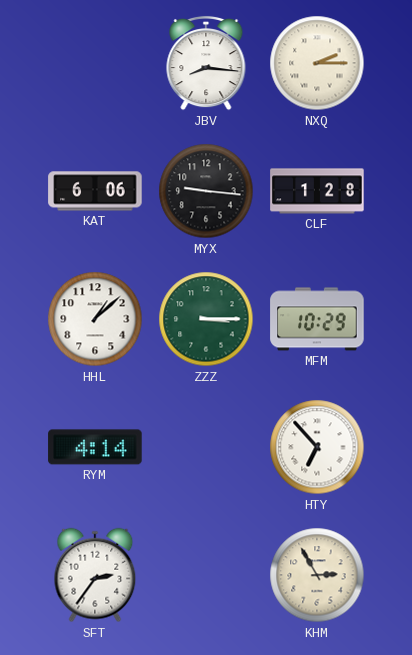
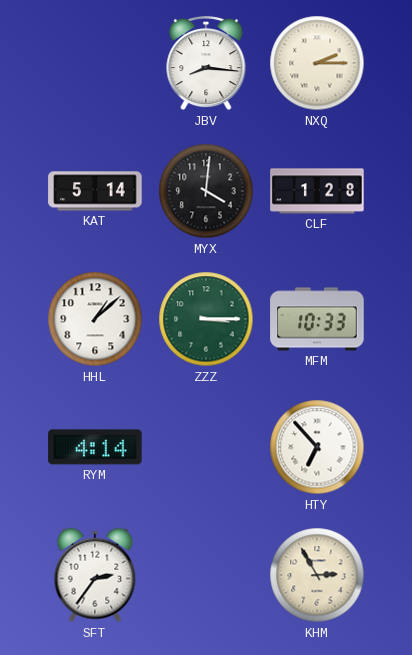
KAT: 6:06 -> 5:14
MYX: 9:16 -> 4:01
MFM: 10:29 -> 10:33
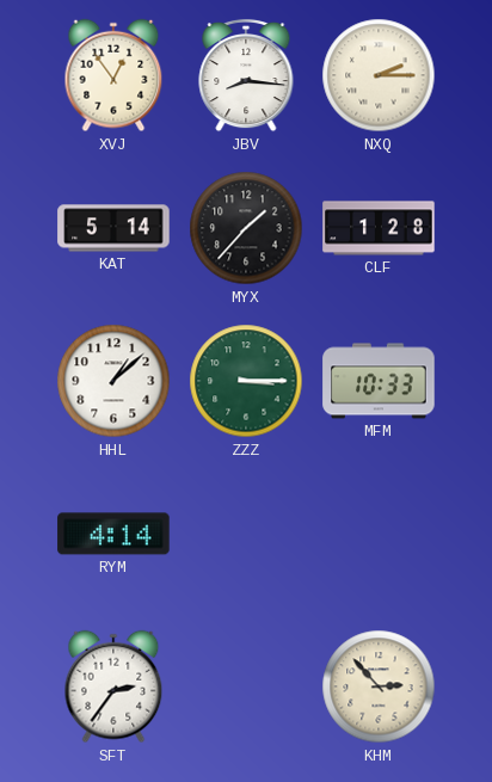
XVJ: none -> 12:54
MYX: 4:01 -> 1:37
HTY: 6:53 -> none
KHM: 2:55 -> 2:53
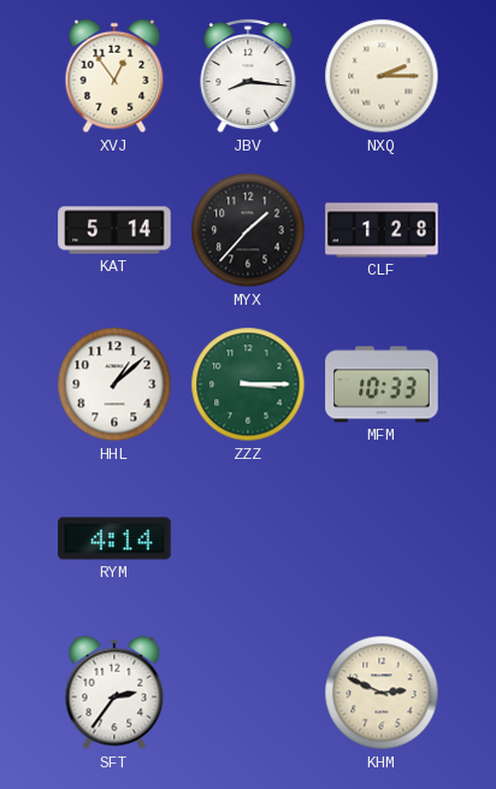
KHM: 2:53 -> 2:49
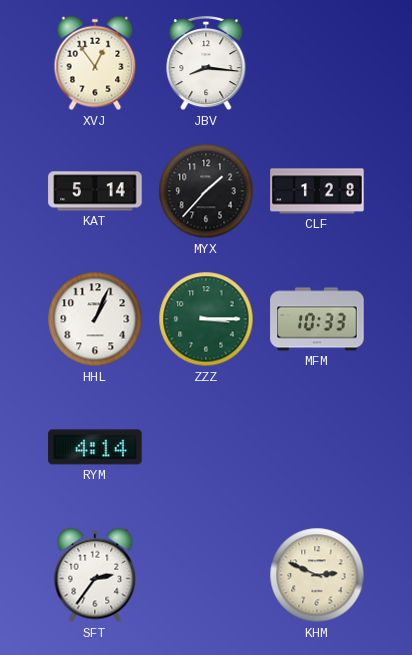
NXQ: 2:15 -> none
HHL: 1:08 -> 1:04
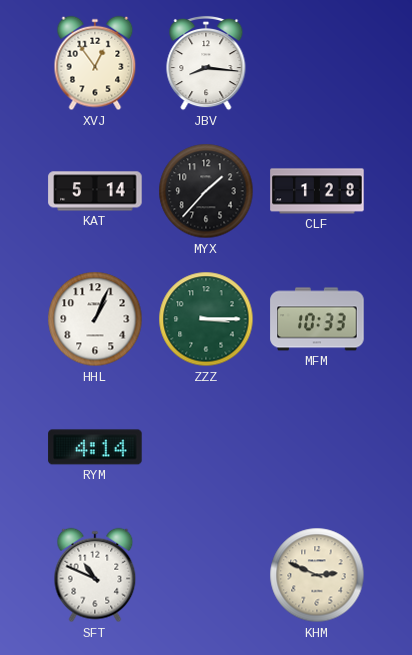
SFT: 2:36 -> 10:49
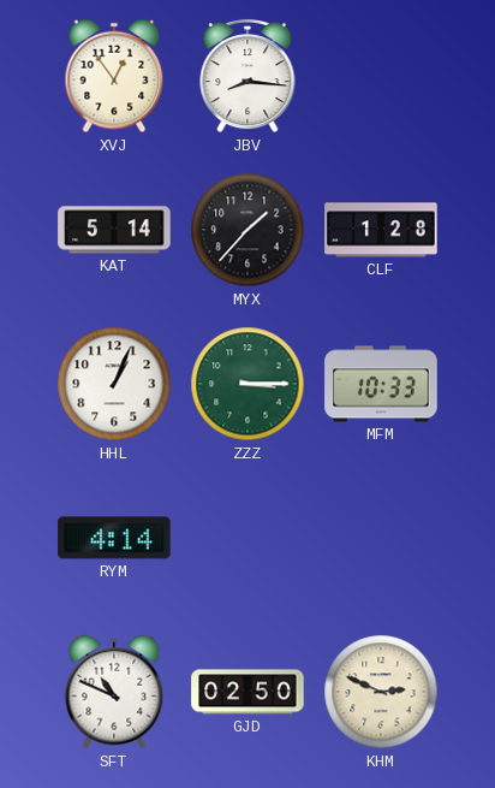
GJD: none -> 02:50
